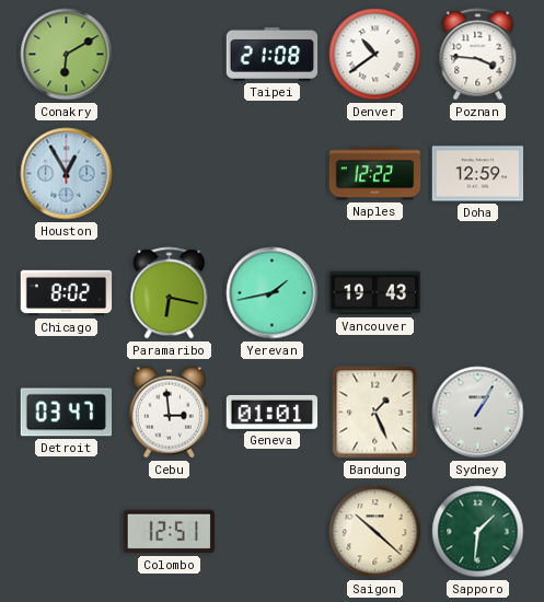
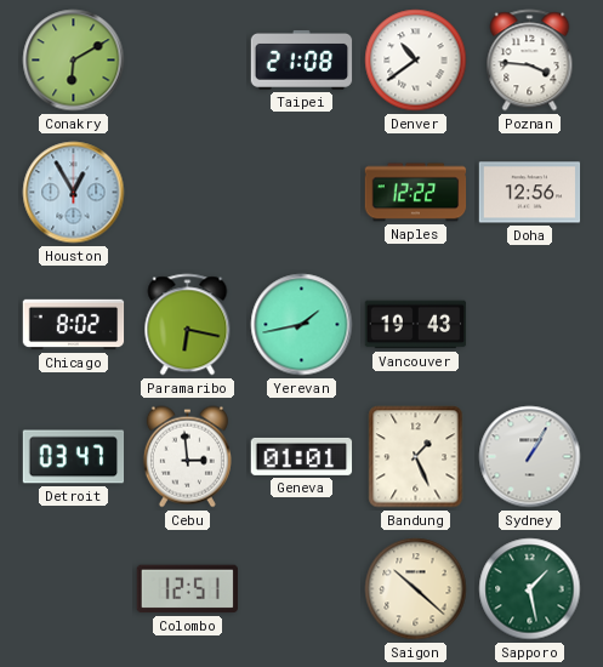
Doha: 12:59 -> 12:56
Sapporo: 1:31 -> 1:28
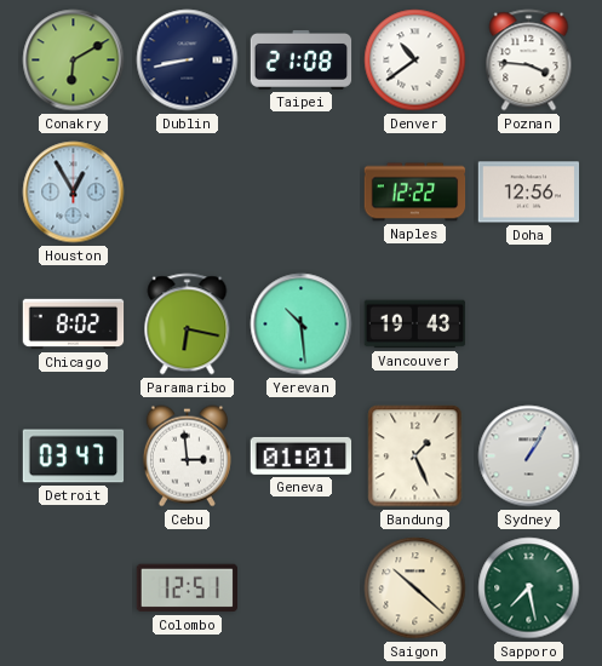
Dublin: none -> 8:43
Yerevan: 1:43 -> 10:29
Sapporo: 1:28 -> 7:28
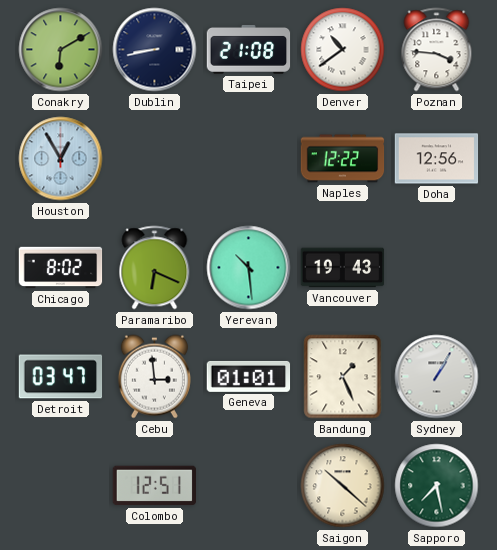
Paramaribo: 6:17 -> 6:19
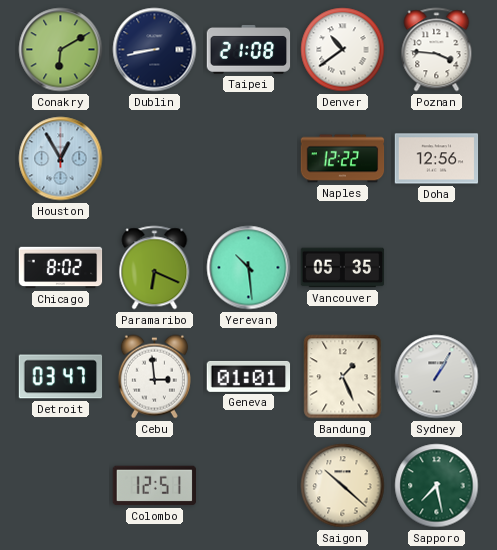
Vancouver: 19:43 -> 05:35
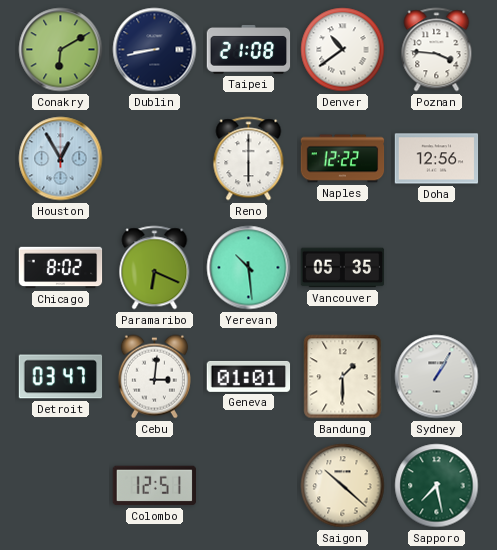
Reno: none -> 6:00
Cebu: 2:59 -> 3:01
Bandung: 1:26 -> 1:30
